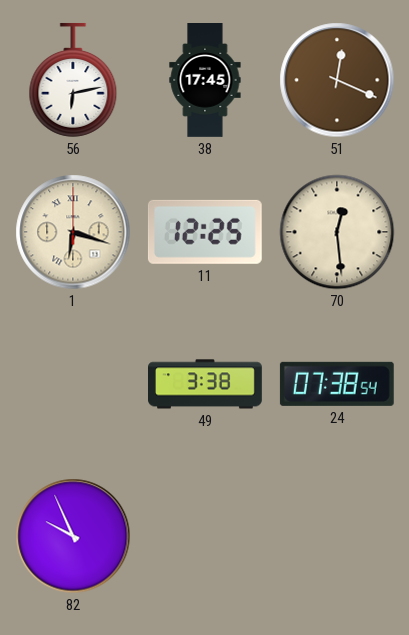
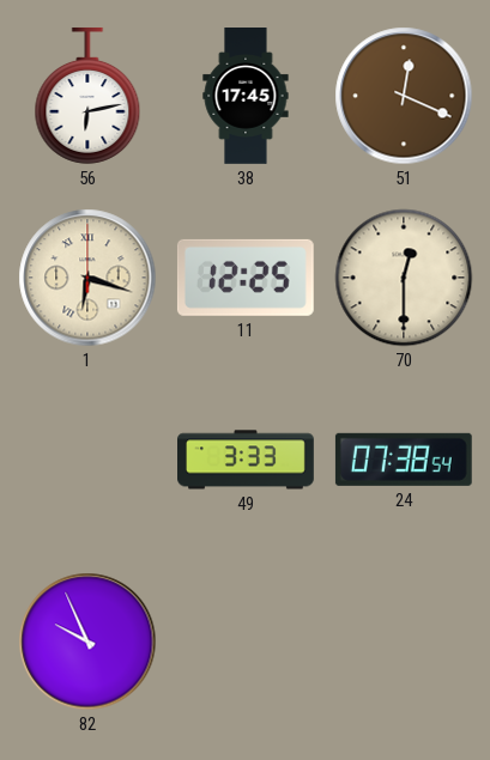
70: 12:29 -> 12:30
49: 3:38 -> 3:33
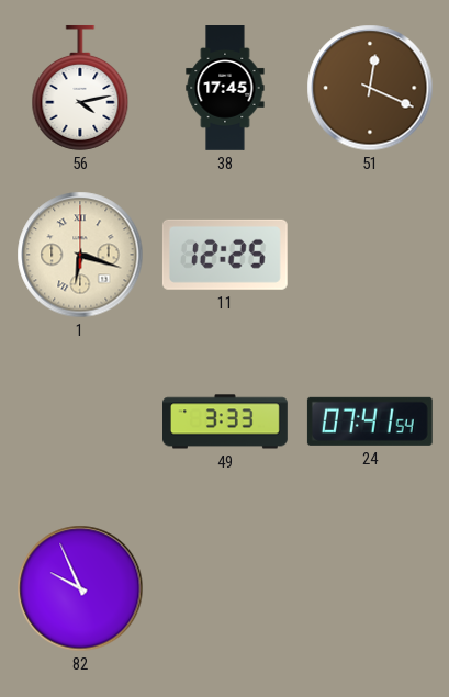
56: 6:13 -> 4:13
70: 12:30 -> none
24: 07:38 -> 07:41
